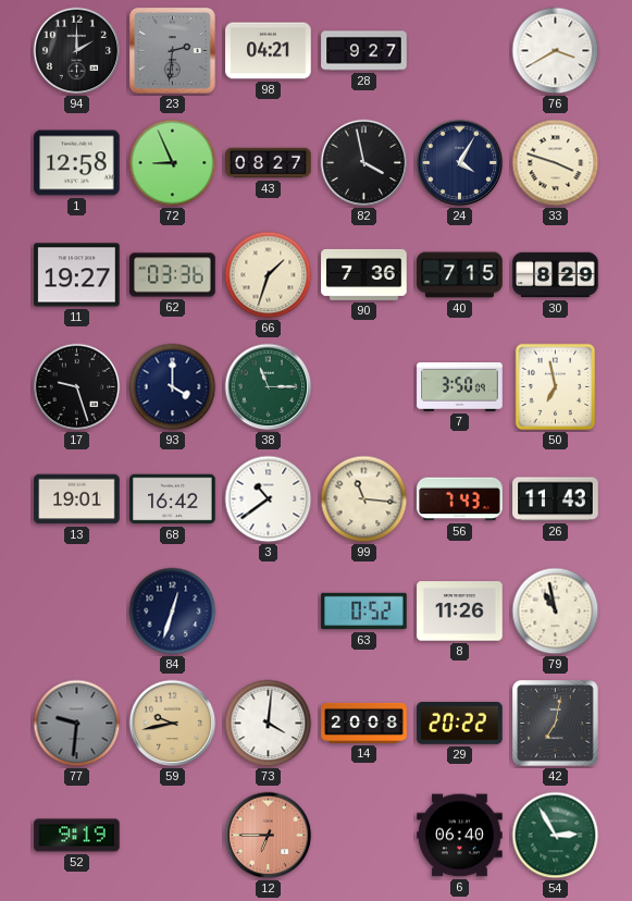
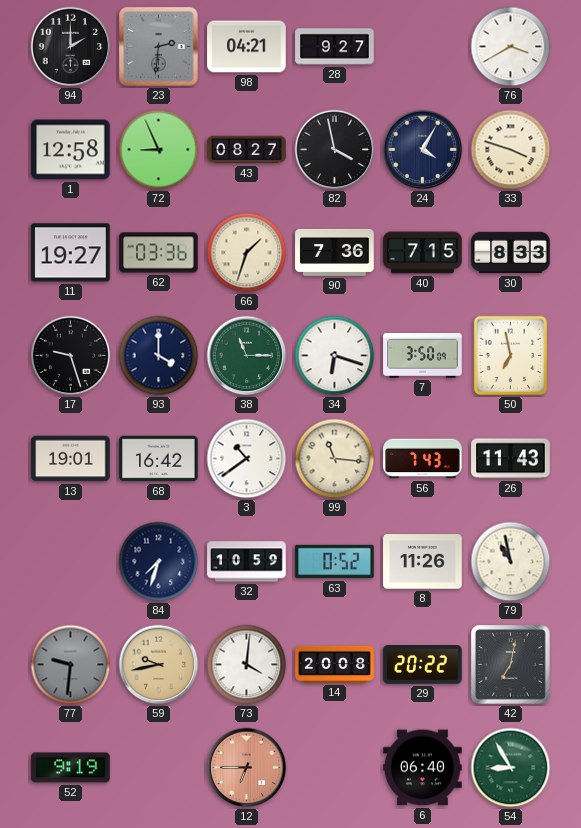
30: 8:29 -> 8:33
34: none -> 6:18
84: 12:33 -> 7:33
32: none -> 10:59
54: 2:55 -> 8:55
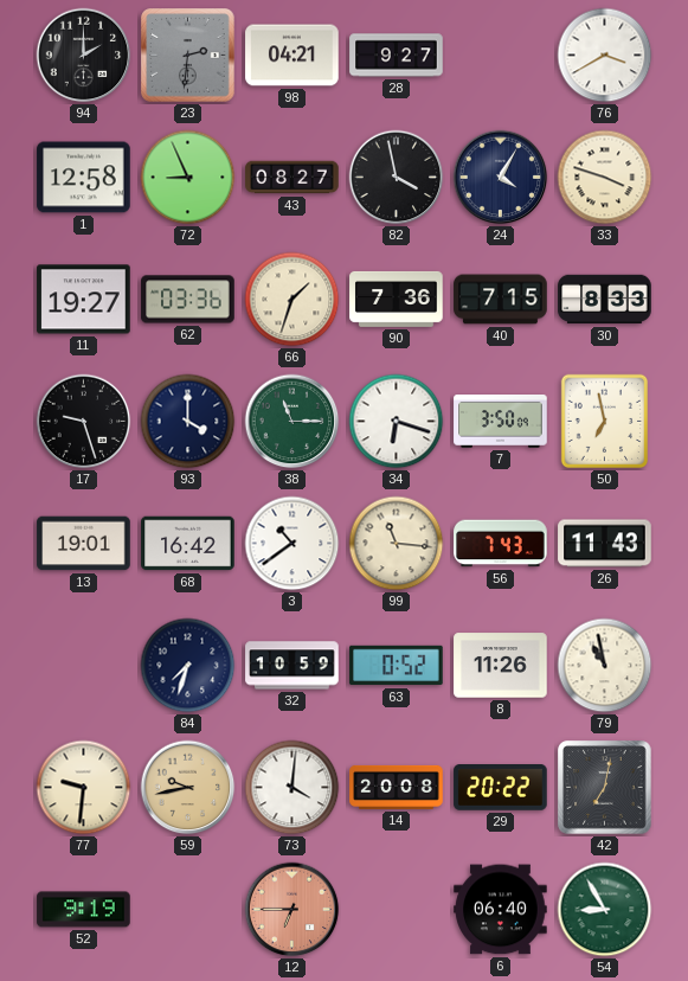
77 dial: grey -> cream
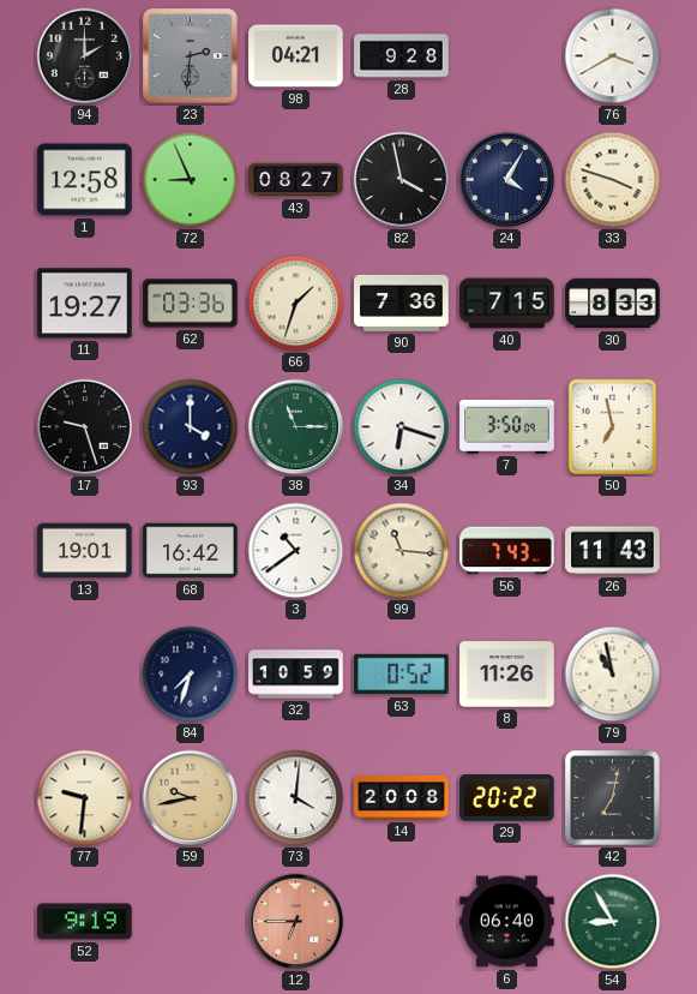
28: 9:27 -> 9:28
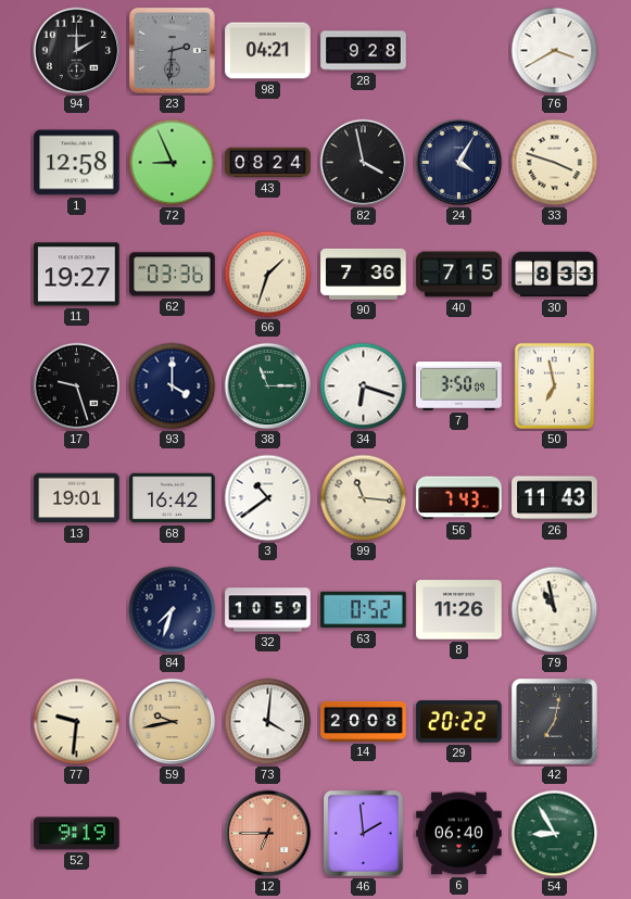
43: 08:27 -> 08:24
46: none -> 1:59
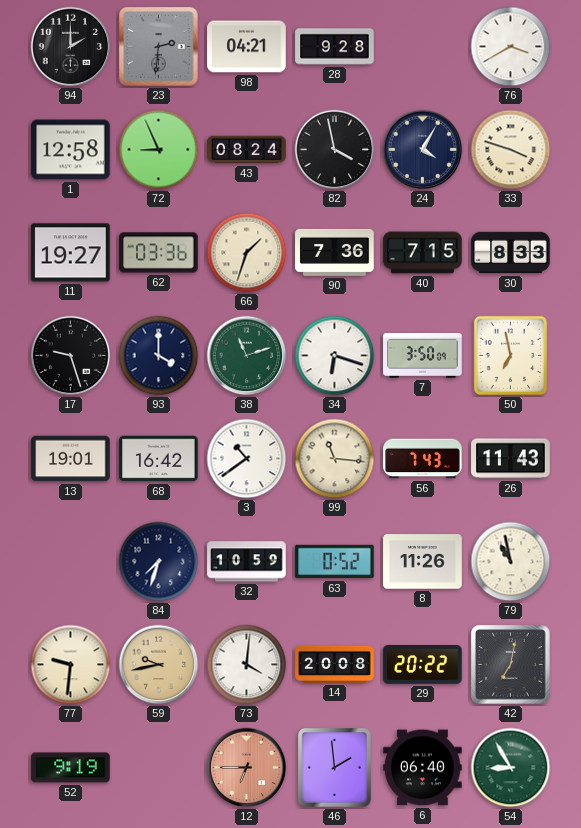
38: 11:15 -> 11:12
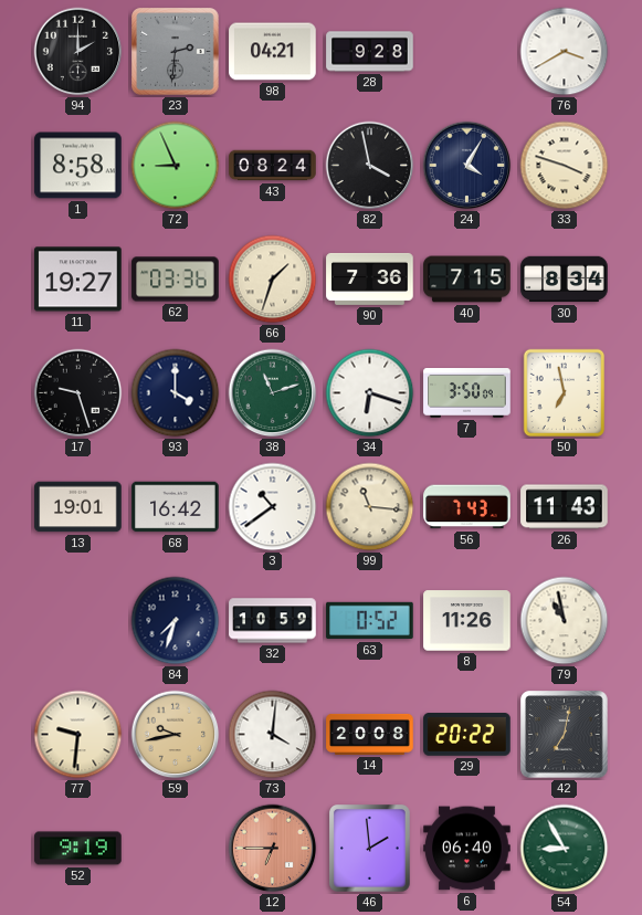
1: 12:58 -> 8:58
30: 8:33 -> 8:34
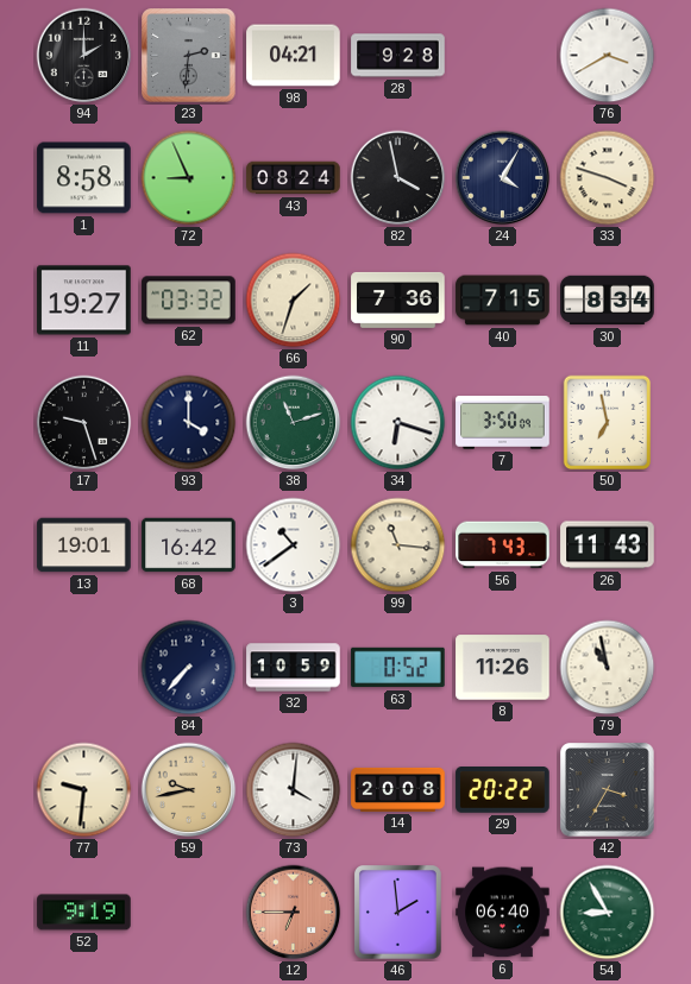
62: 03:36 -> 03:32
84: 7:33 -> 7:37
42: 7:02 -> 3:35
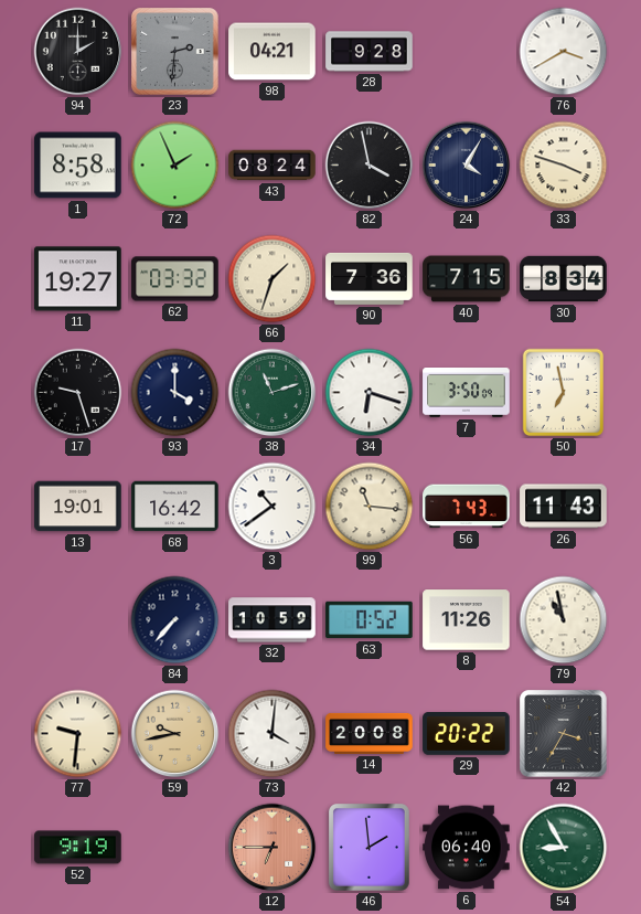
72: 8:56 -> 1:56
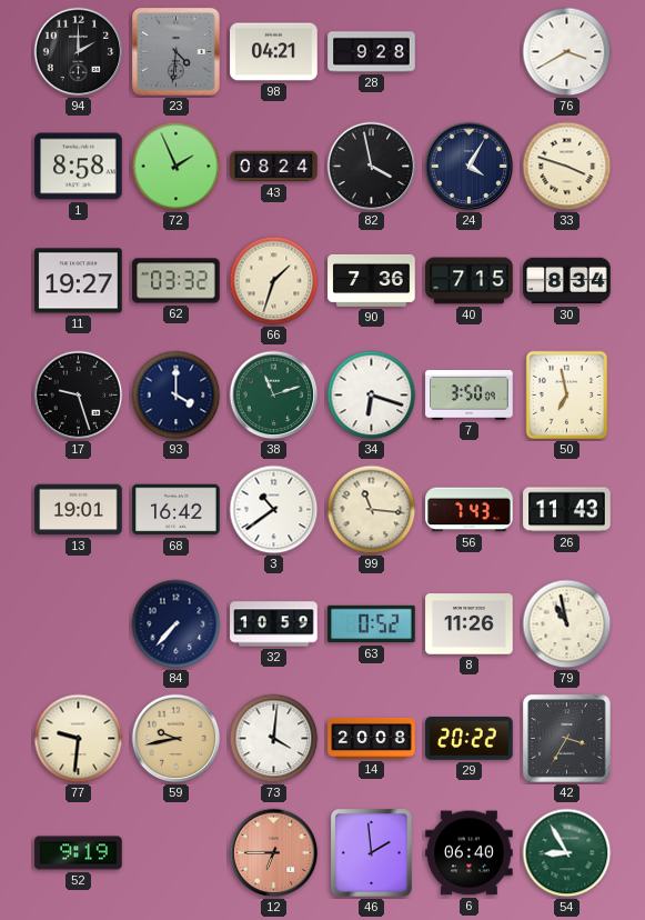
23: 2:31 -> 4:31
